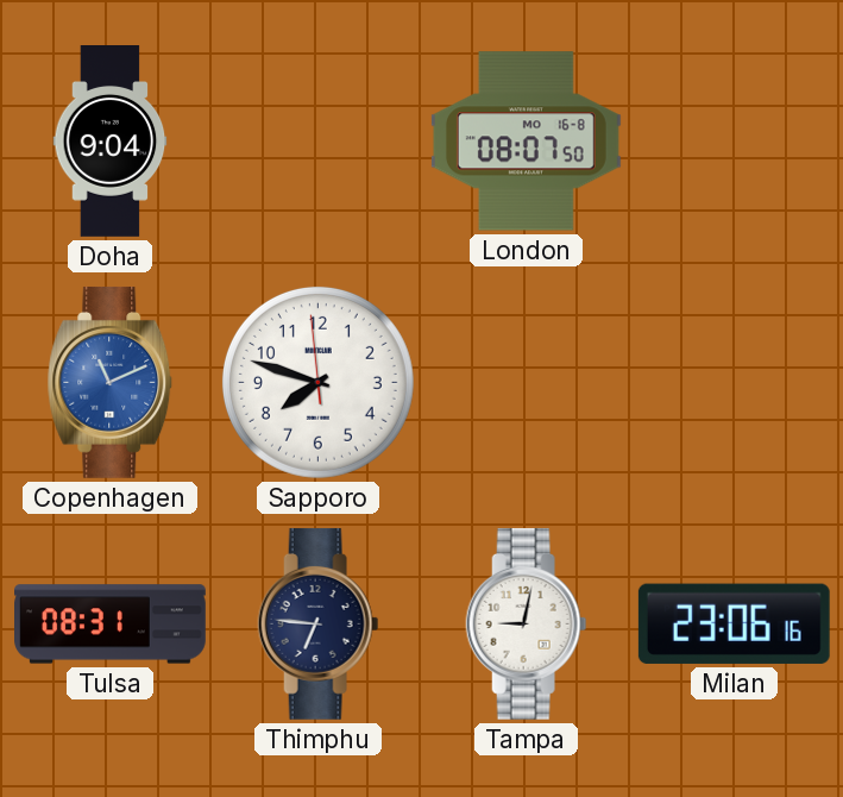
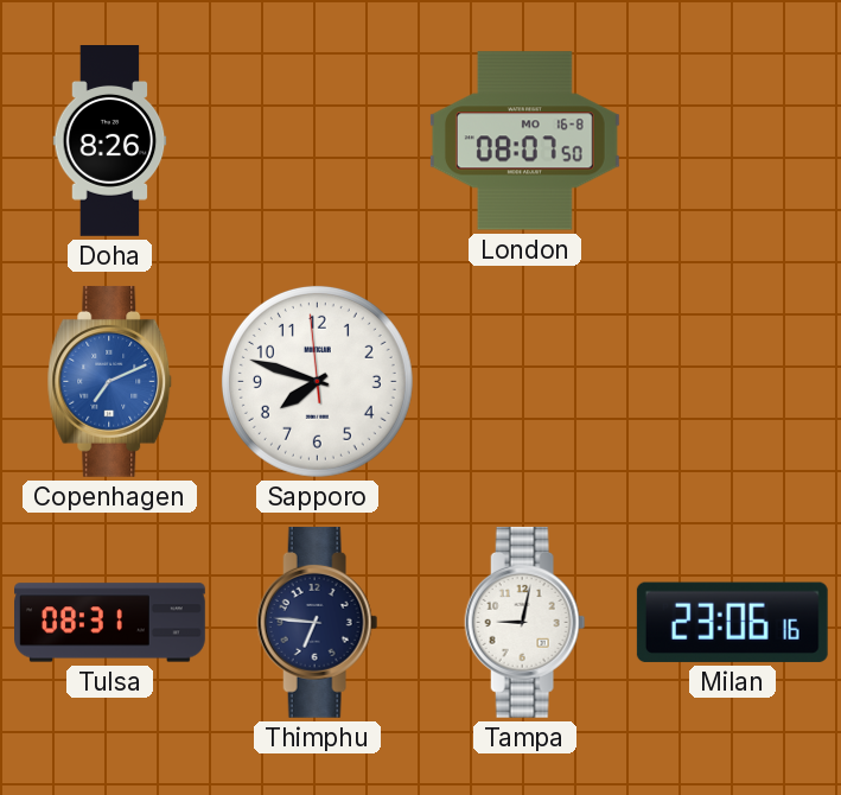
Doha: 9:04 -> 8:26
Copenhagen: 11:11 -> 7:11
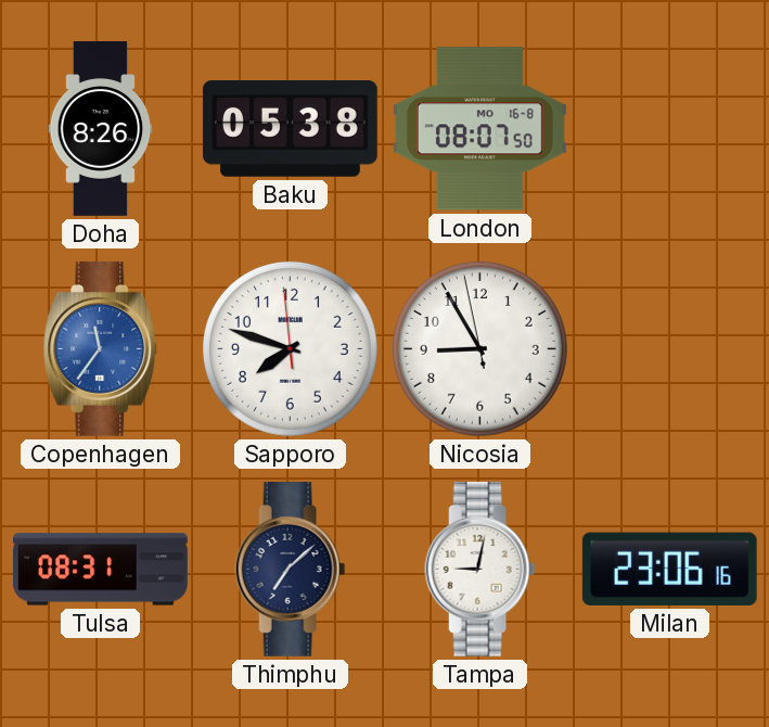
Baku: none -> 05:38
Copenhagen: 7:11 -> 11:36
Nicosia: none -> 8:54
Thimphu: 6:46 -> 7:08
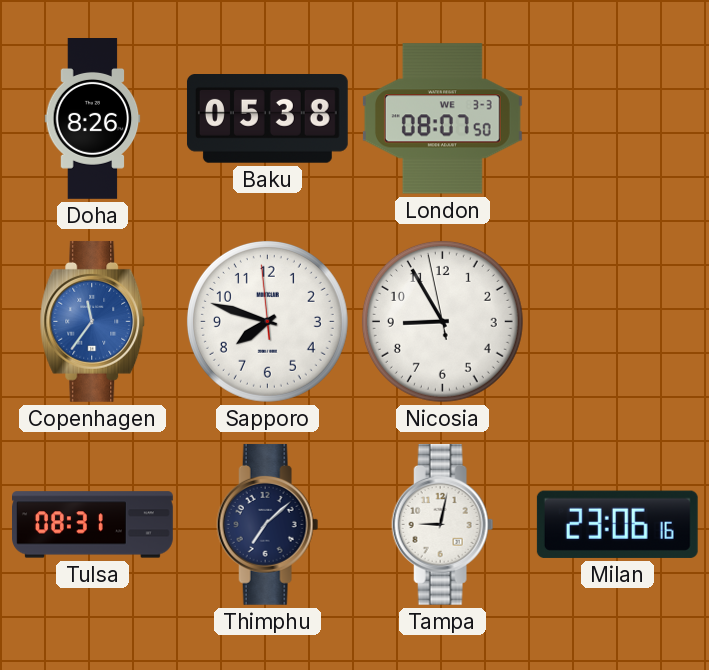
London date: MO 16-8 -> WE 3-3
